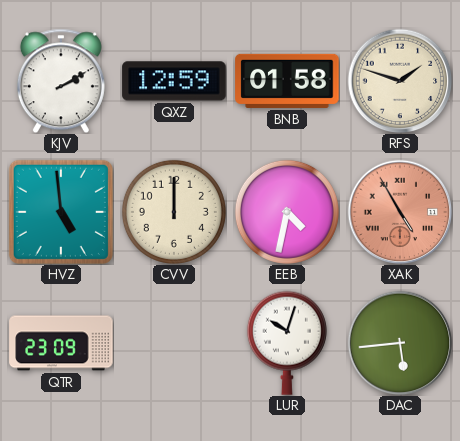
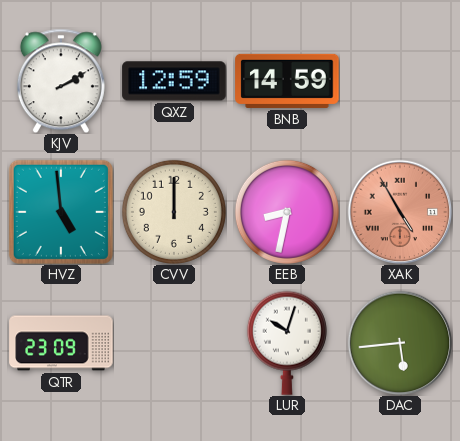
BNB: 01:58 -> 14:59
RFS: 1:48 -> none
EEB: 4:32 -> 8:32
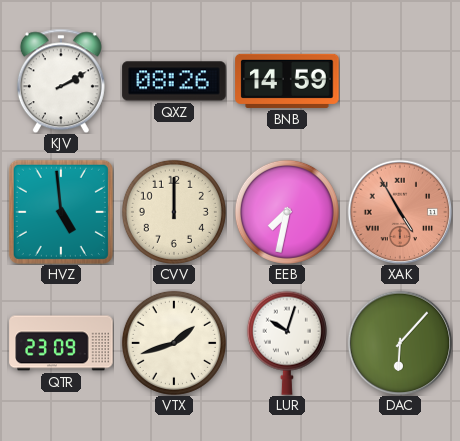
QXZ: 12:59 -> 08:26
EEB: 8:32 -> 7:32
VTX: none -> 1:42
DAC: 5:44 -> 6:07
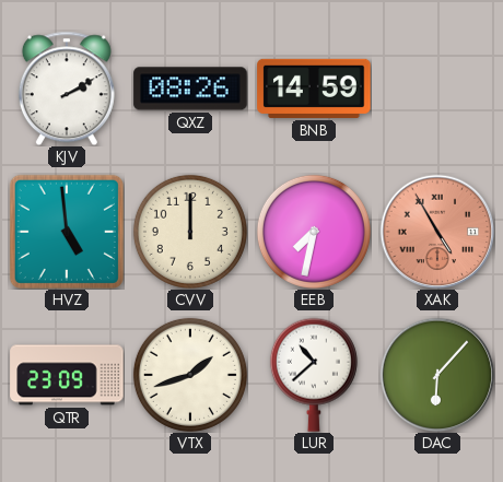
LUR: 10:03 -> 10:38
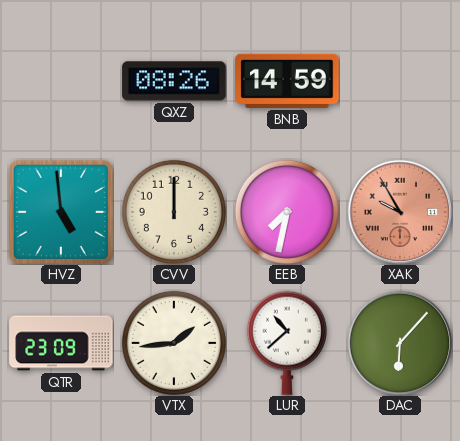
KJV: 2:10 -> none
XAK: 4:55 -> 9:55
VTX: 1:42 -> 1:44
